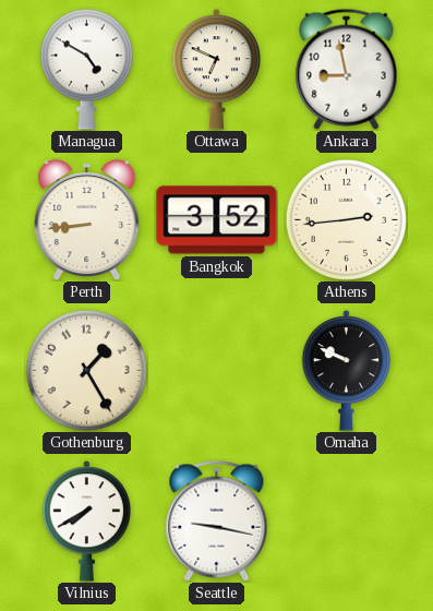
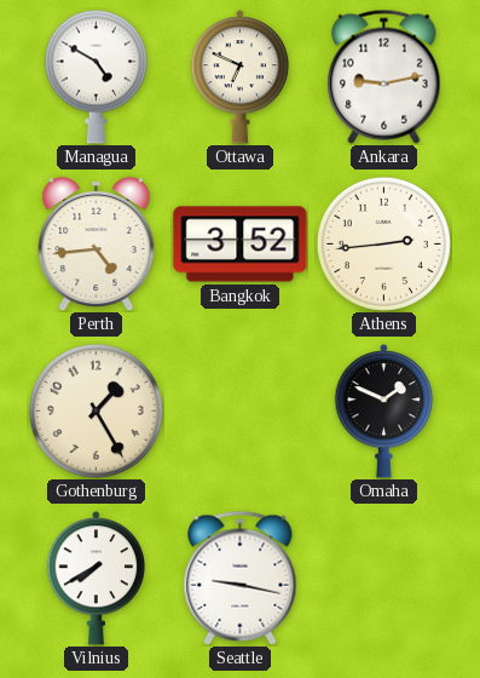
Ankara: 8:58 -> 9:13
Perth: 8:44 -> 4:44
Omaha: 9:49 -> 1:49
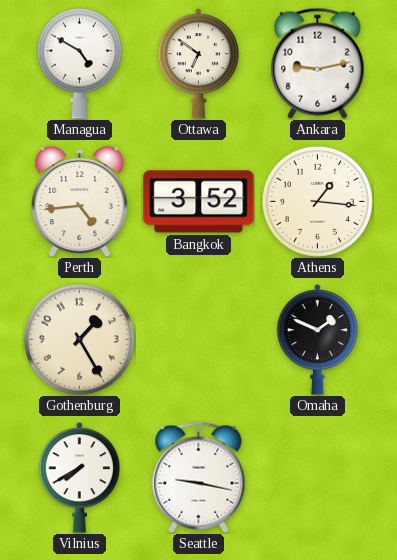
Ottawa: 6:49 -> 6:51
Athens: 2:44 -> 1:16
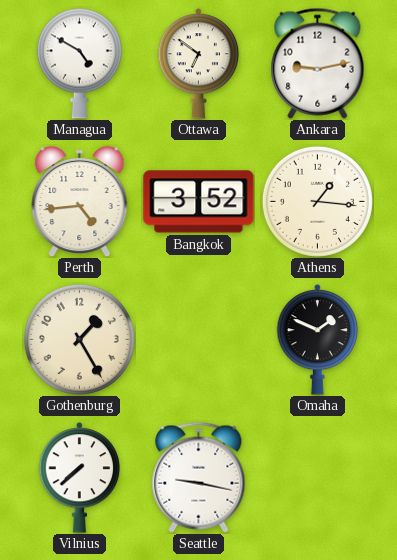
Vilnius: 7:40 -> 7:38
